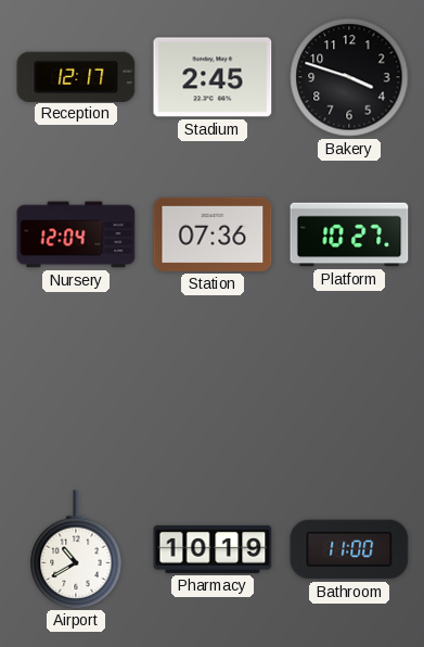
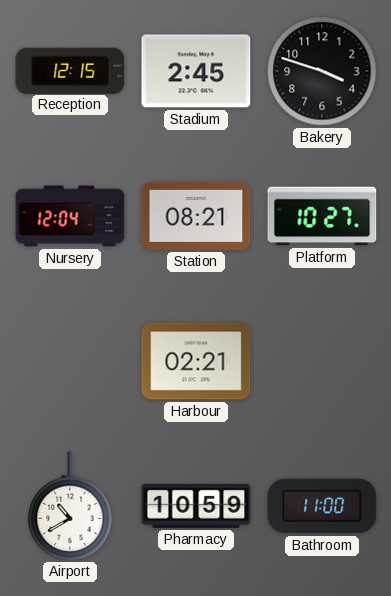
Reception: 12:17 -> 12:15
Station: 07:36 -> 08:21
Harbour: none -> 02:21
Pharmacy: 10:19 -> 10:59
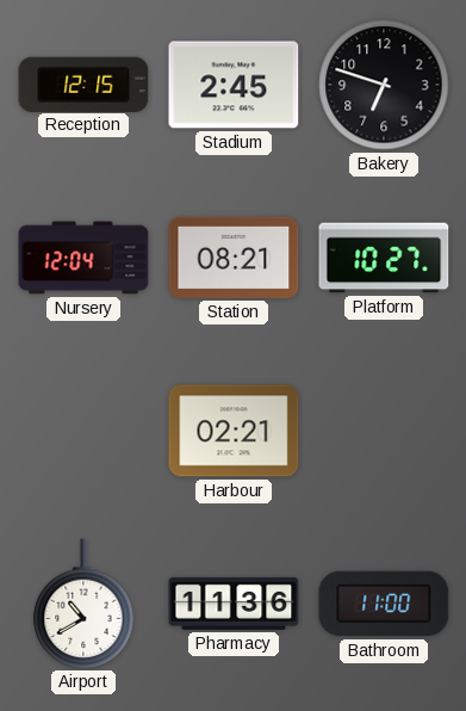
Bakery: 3:48 -> 6:48
Pharmacy: 10:59 -> 11:36
